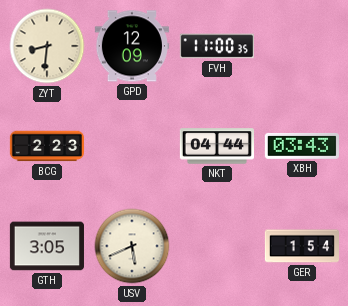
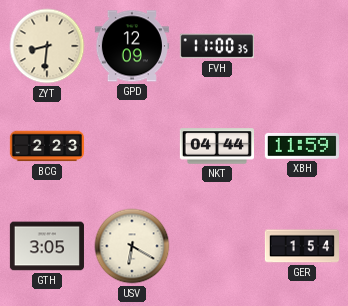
XBH: 03:43 -> 11:59
USV: 5:41 -> 6:20
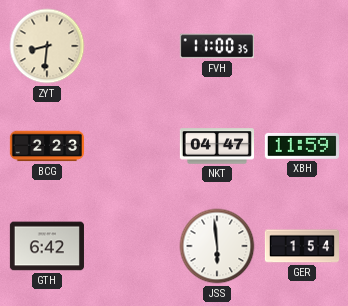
GPD: 12:09 -> none
NKT: 04:44 -> 04:47
GTH: 3:05 -> 6:42
USV: 6:20 -> none
JSS: none -> 5:59
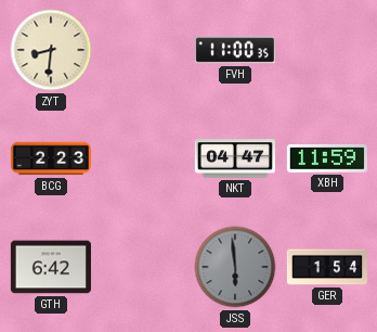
JSS dial: white -> grey
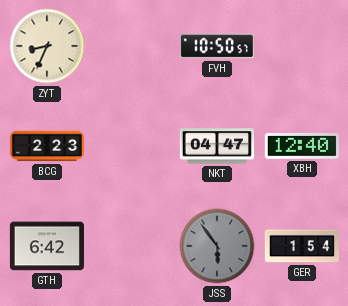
ZYT: 8:31 -> 8:34
FVH: 11:00 -> 10:50
XBH: 11:59 -> 12:40
JSS: 5:59 -> 5:54
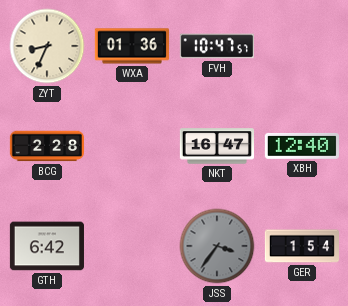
WXA: none -> 01:36
FVH: 10:50 -> 10:47
BCG: 2:23 -> 2:28
NKT: 04:47 -> 16:47
JSS: 5:54 -> 3:36
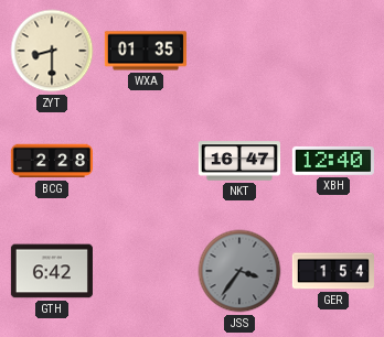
ZYT: 8:34 -> 8:30
WXA: 01:36 -> 01:35
FVH: 10:47 -> none
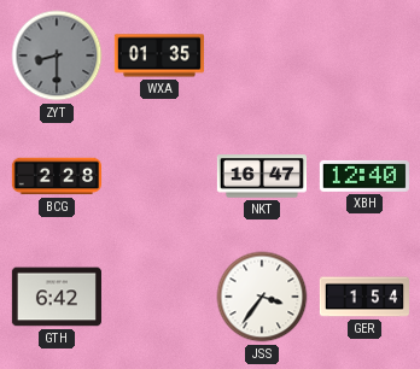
ZYT dial: cream -> grey
JSS dial: grey -> white
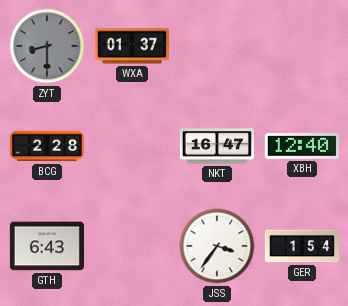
WXA: 01:35 -> 01:37
GTH: 6:42 -> 6:43
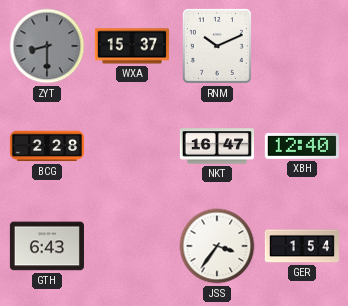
WXA: 01:37 -> 15:37
RNM: none -> 10:11
